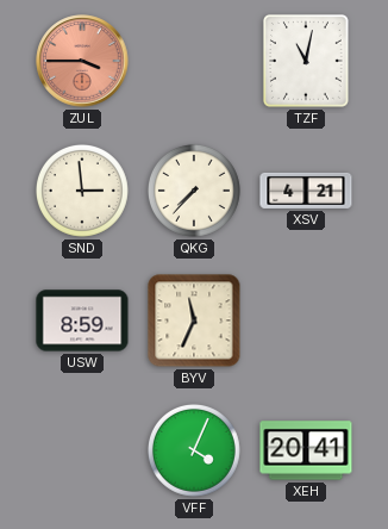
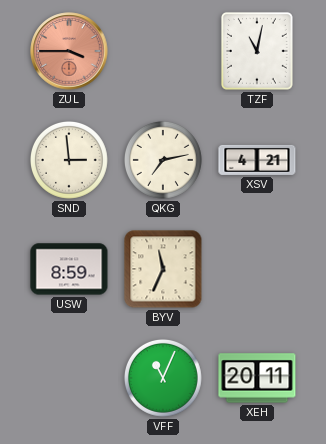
QKG: 7:37 -> 7:13
VFF: 4:04 -> 11:04
XEH: 20:41 -> 20:11
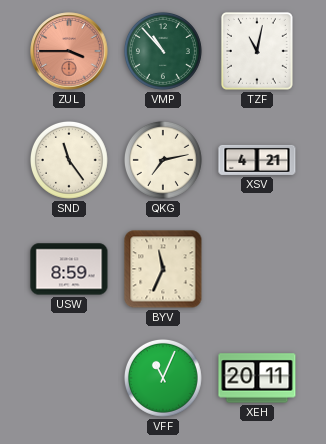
VMP: none -> 10:53
SND: 2:59 -> 11:24
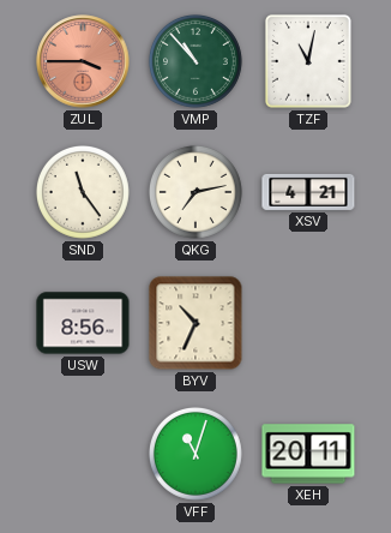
USW: 8:59 -> 8:56
BYV: 11:34 -> 10:34
VFF: 11:04 -> 11:03
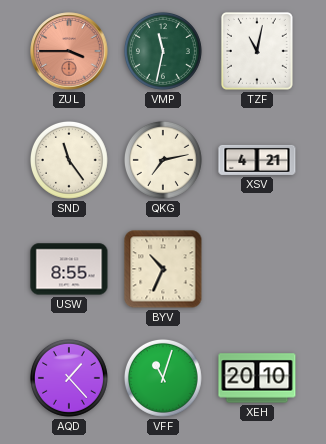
VMP: 10:53 -> 11:32
USW: 8:56 -> 8:55
AQD: none -> 1:23
XEH: 20:11 -> 20:10
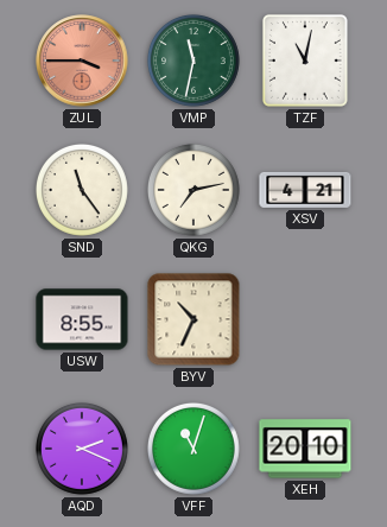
AQD: 1:23 -> 2:19
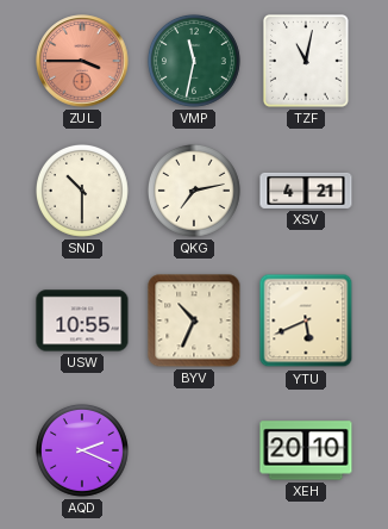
SND: 11:24 -> 10:30
USW: 8:55 -> 10:55
YTU: none -> 5:41
VFF: 11:03 -> none
